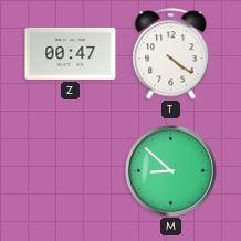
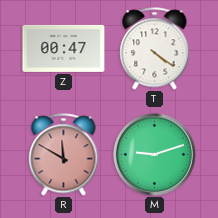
R: none -> 11:50
M: 8:52 -> 9:12
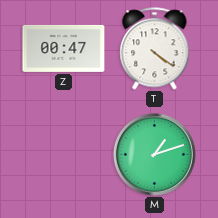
R: 11:50 -> none
M: 9:12 -> 1:12
